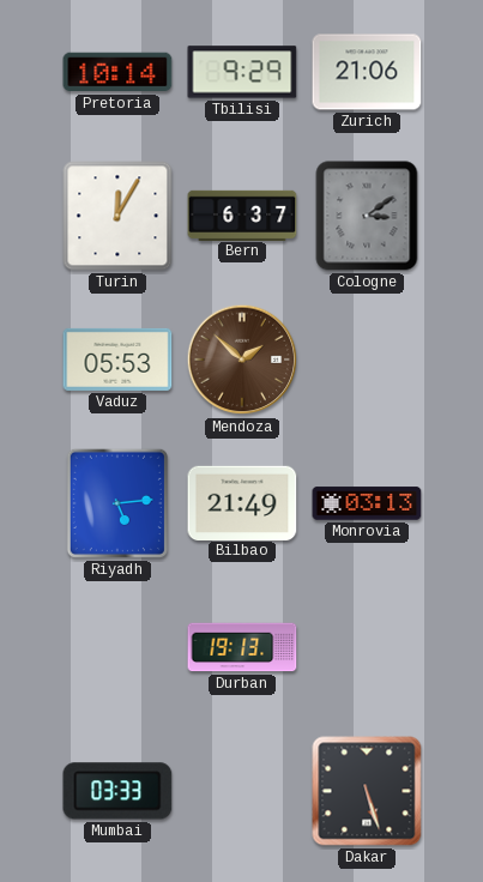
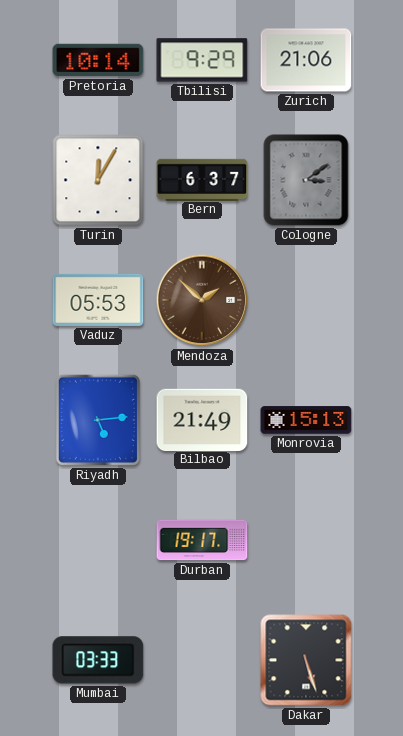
Monrovia: 03:13 -> 15:13
Durban: 19:13 -> 19:17
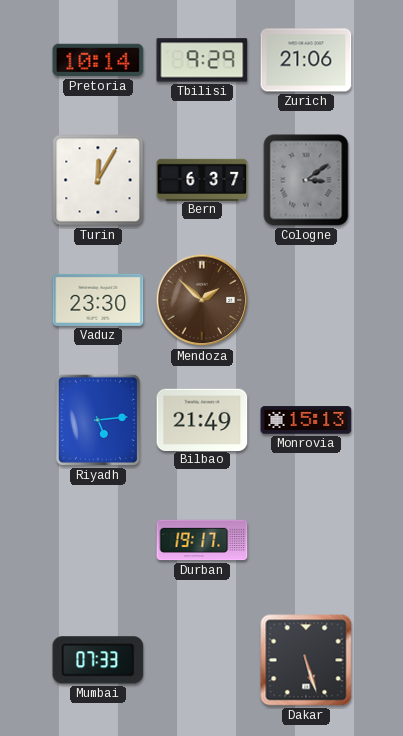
Vaduz: 05:53 -> 23:30
Mumbai: 03:33 -> 07:33
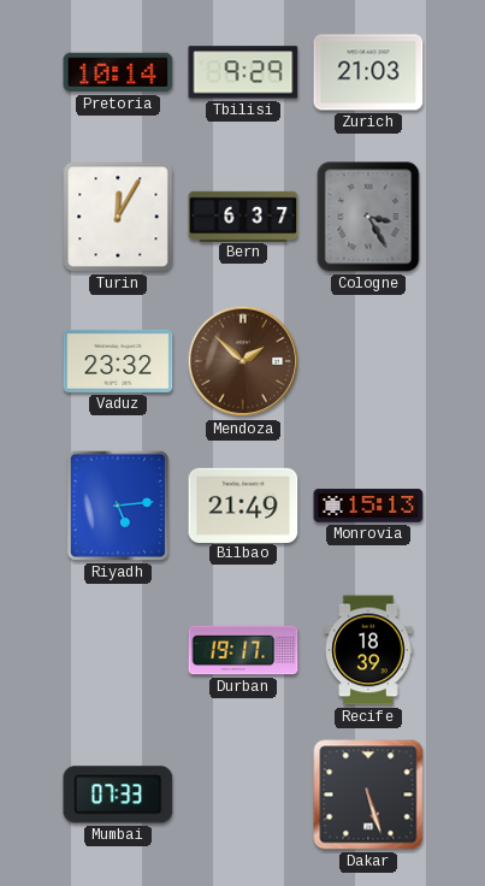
Zurich: 21:06 -> 21:03
Cologne: 3:09 -> 3:25
Vaduz: 23:30 -> 23:32
Recife: none -> 18:39
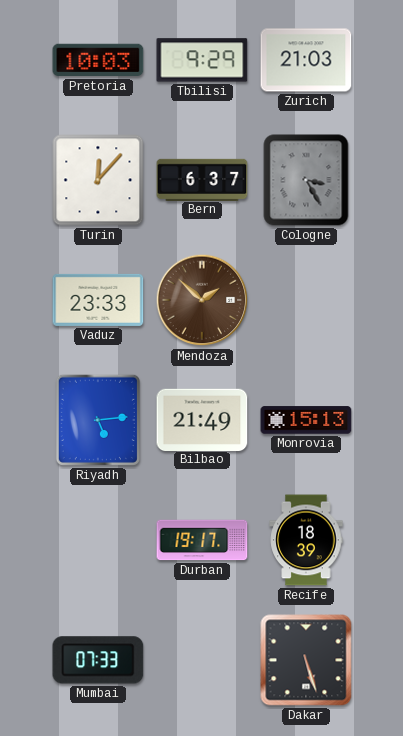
Pretoria: 10:14 -> 10:03
Turin: 12:05 -> 12:07
Vaduz: 23:32 -> 23:33
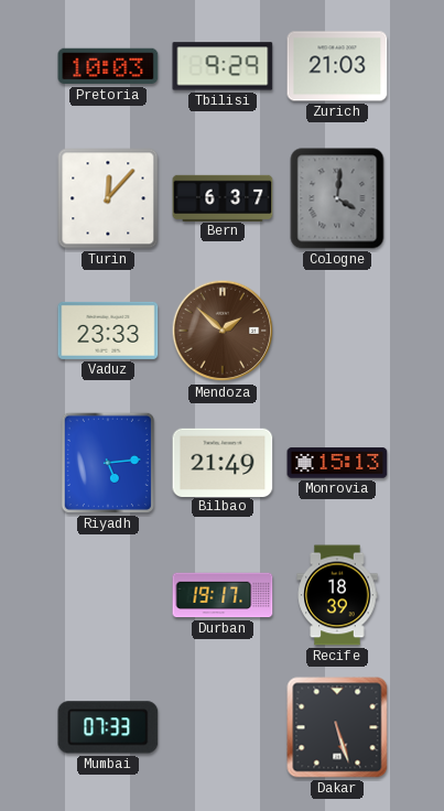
Cologne: 3:25 -> 4:01
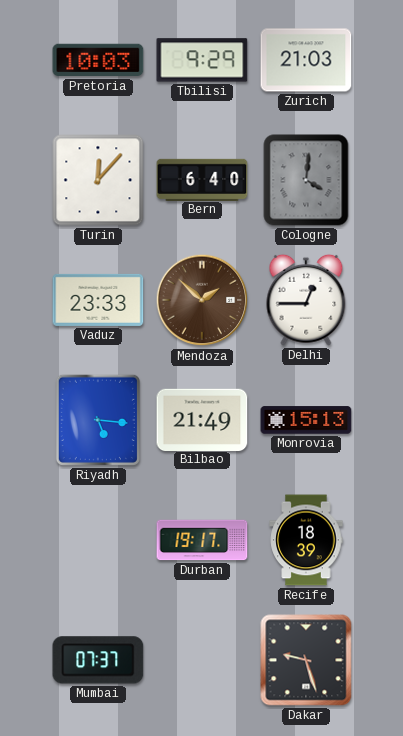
Bern: 6:37 -> 6:40
Delhi: none -> 12:45
Riyadh: 5:14 -> 5:16
Mumbai: 07:33 -> 07:37
Dakar: 5:27 -> 9:27
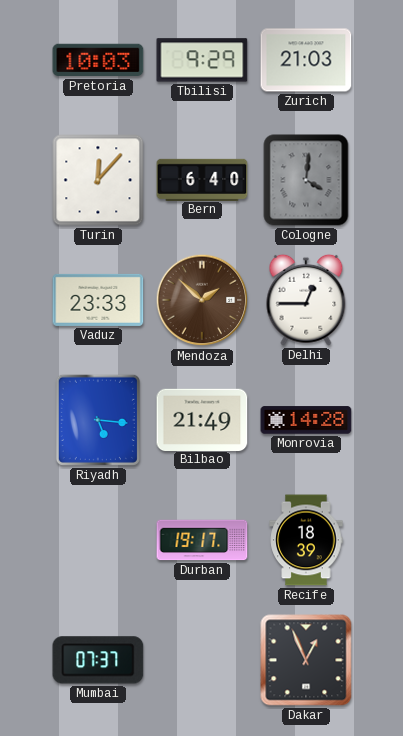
Monrovia: 15:13 -> 14:28
Dakar: 9:27 -> 12:56
